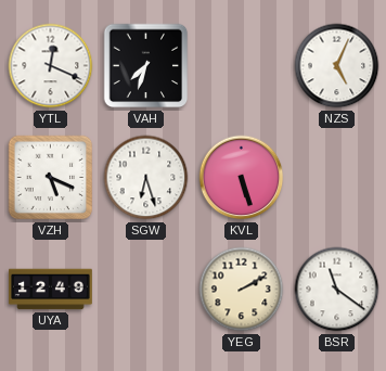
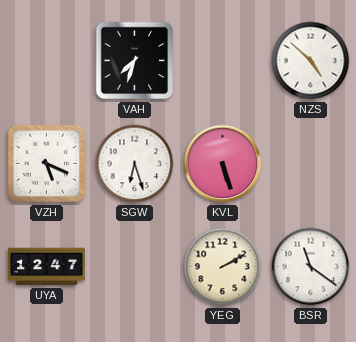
YTL: 12:19 -> none
NZS: 5:04 -> 4:52
UYA: 12:49 -> 12:47
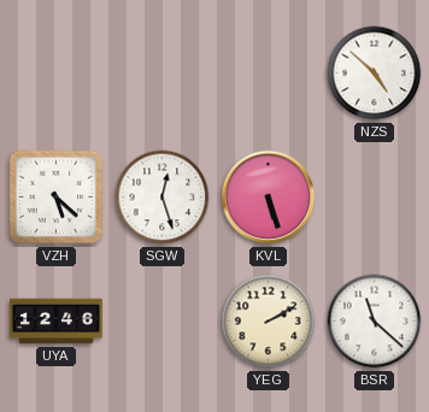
VAH: 7:33 -> none
VZH: 5:19 -> 5:22
SGW: 6:27 -> 12:27
UYA: 12:47 -> 12:46
BSR: 11:21 -> 11:22
